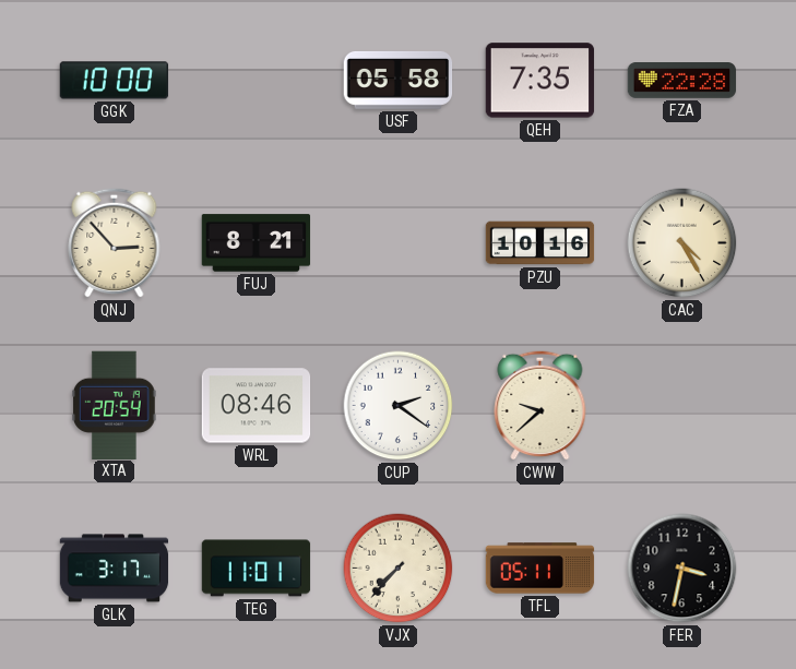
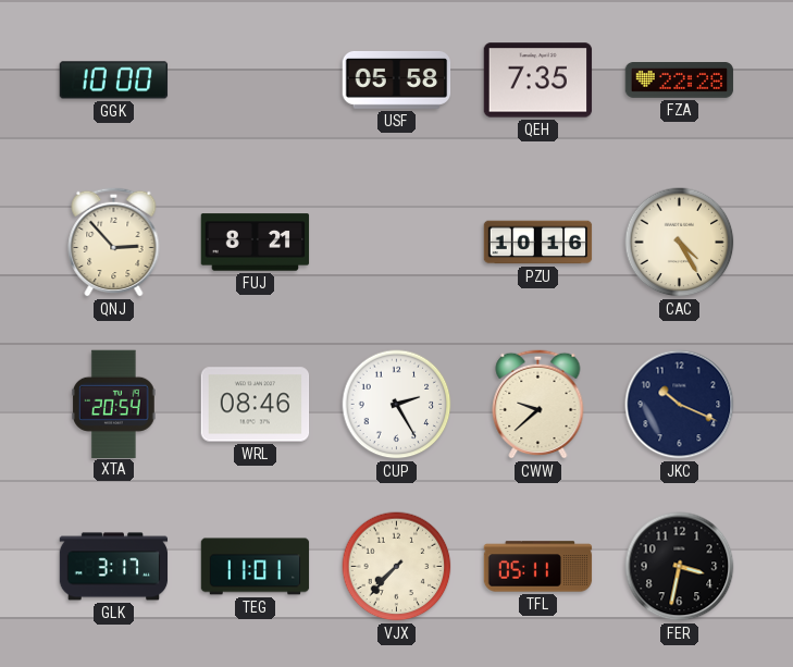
CUP: 2:21 -> 2:25
JKC: none -> 10:19
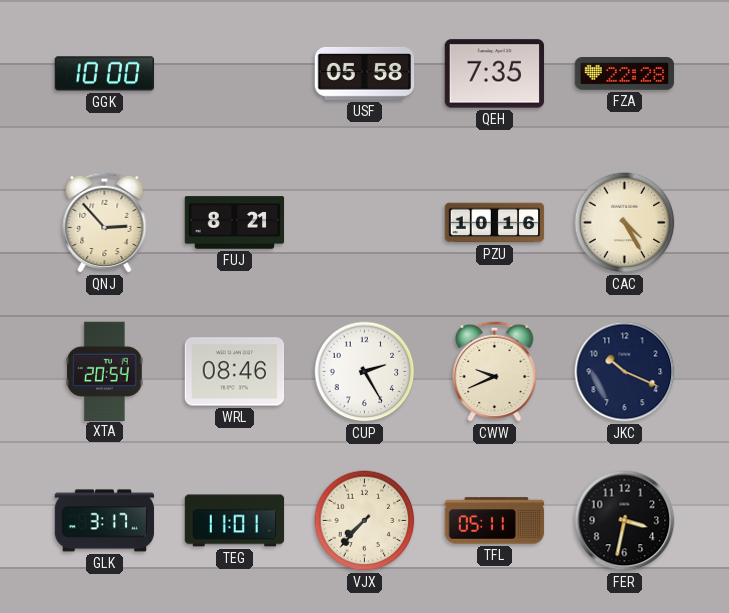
CWW: 9:38 -> 9:41
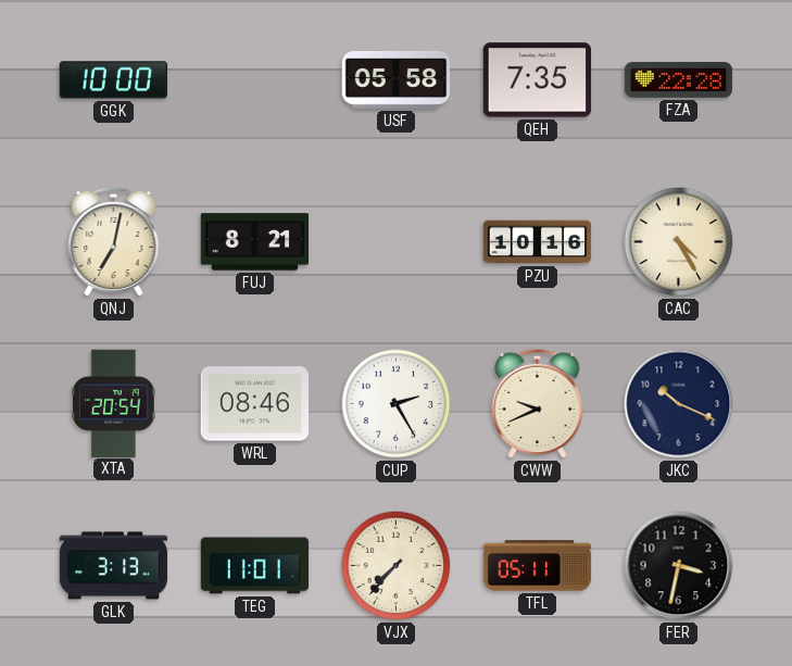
QNJ: 2:53 -> 7:02
GLK: 3:17 -> 3:13
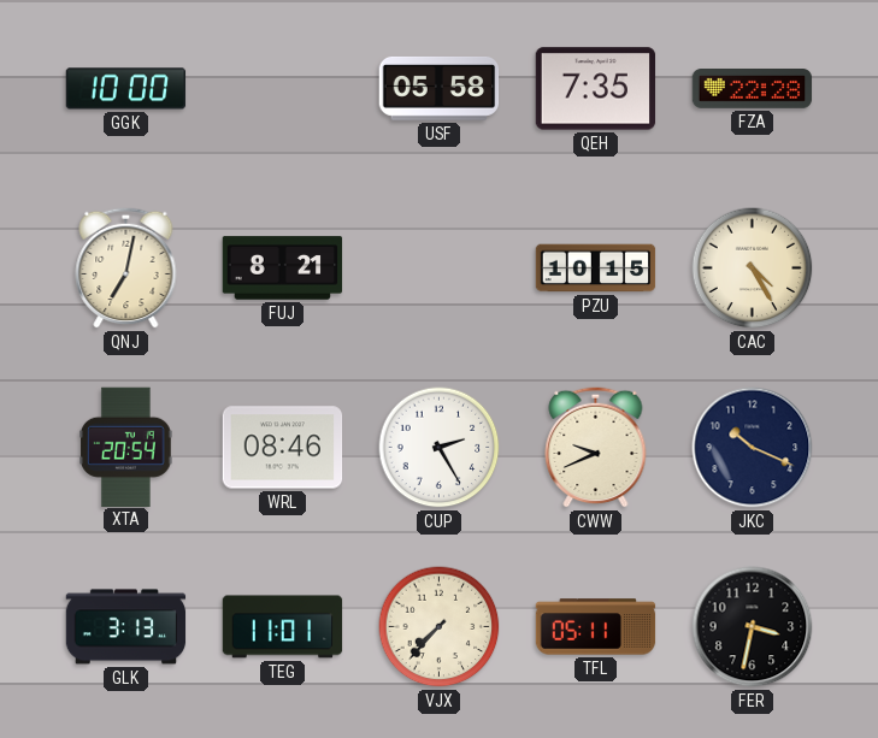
PZU: 10:16 -> 10:15
